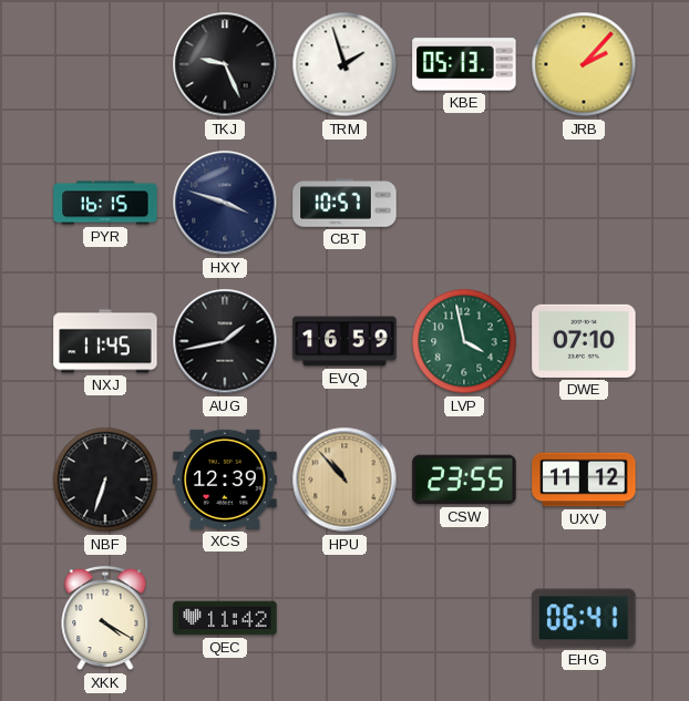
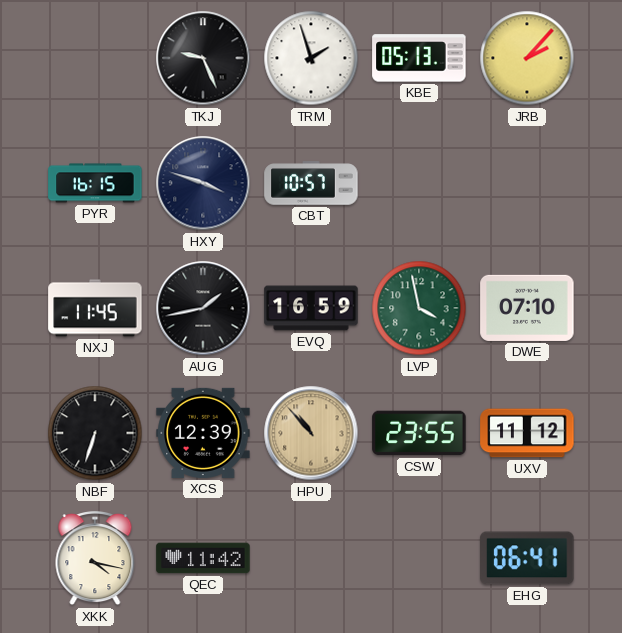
XKK: 4:20 -> 4:17
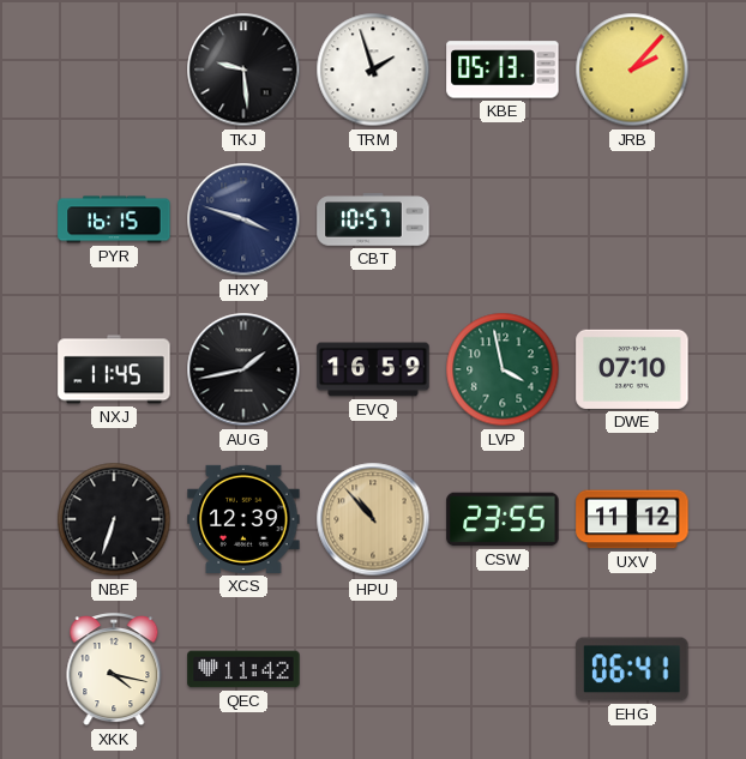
TKJ: 9:26 -> 9:29
